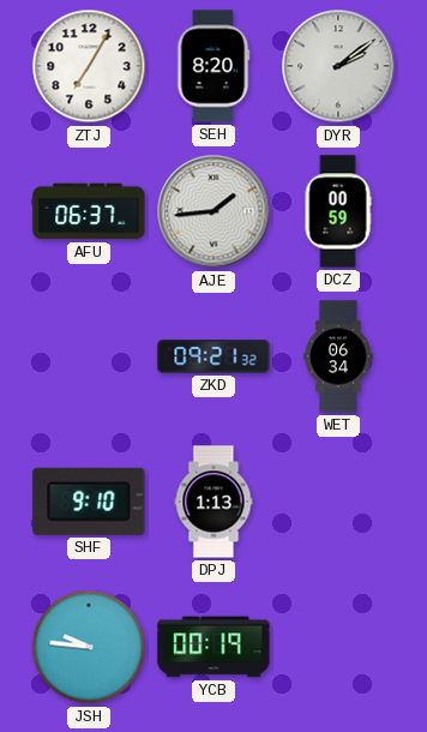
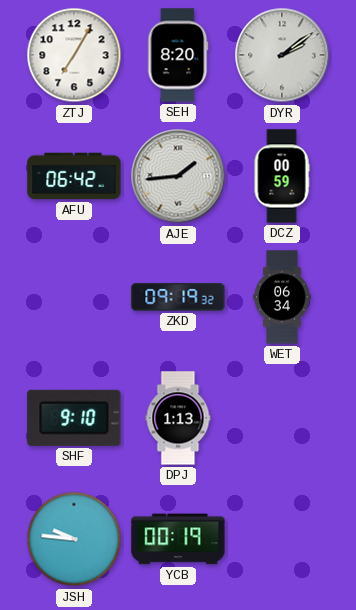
AFU: 06:37 -> 06:42
ZKD: 09:21 -> 09:19
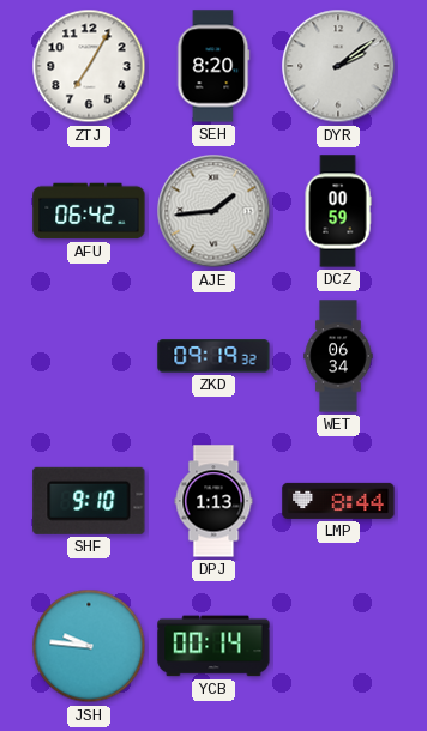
LMP: none -> 8:44
YCB: 00:19 -> 00:14
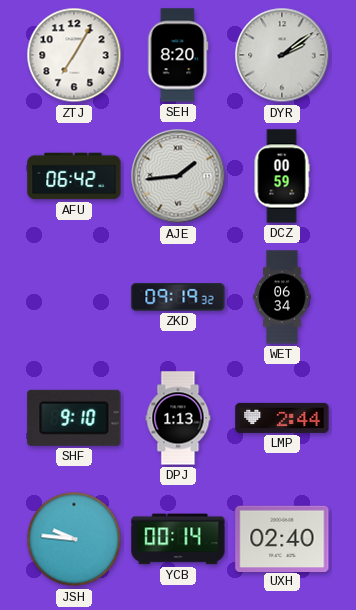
LMP: 8:44 -> 2:44
UXH: none -> 02:40
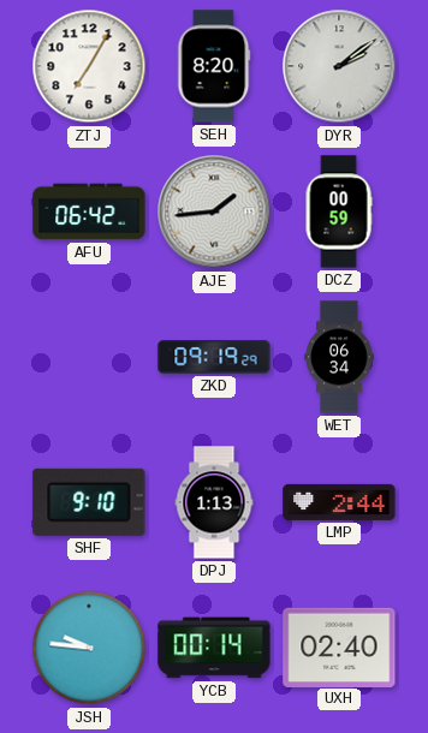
ZKD: 09:19:32 -> 09:19:29
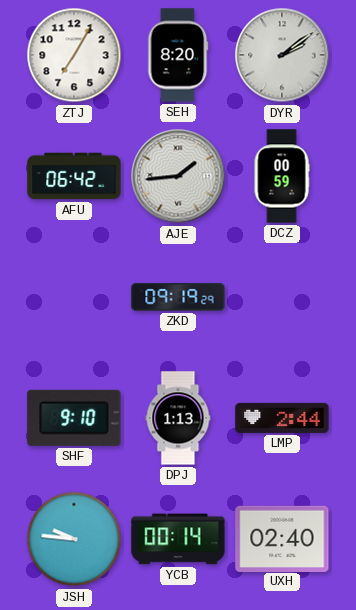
WET: 06:34 -> none
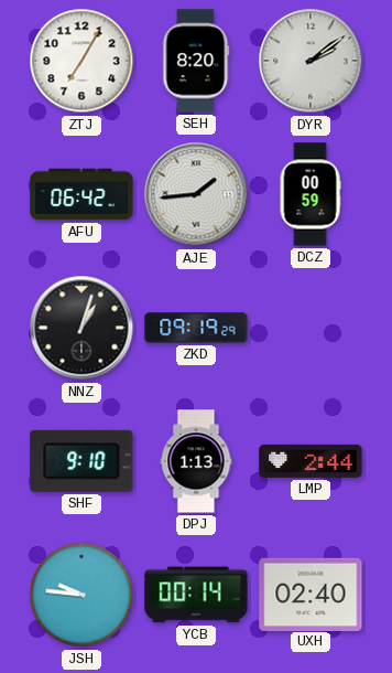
NNZ: none -> 1:03
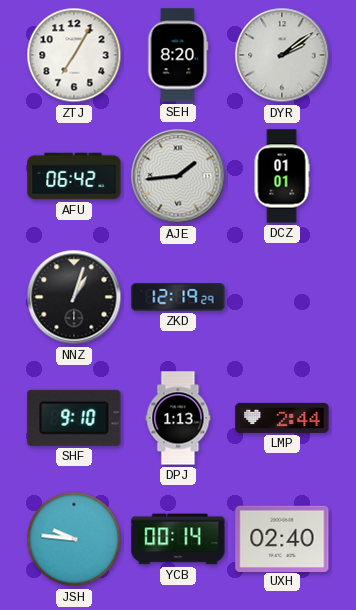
DCZ: 00:59 -> 01:01
ZKD: 09:19 -> 12:19
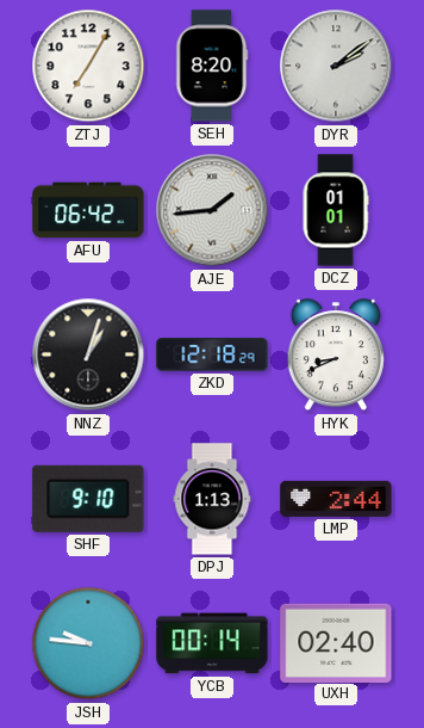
ZKD: 12:19 -> 12:18
HYK: none -> 8:41
